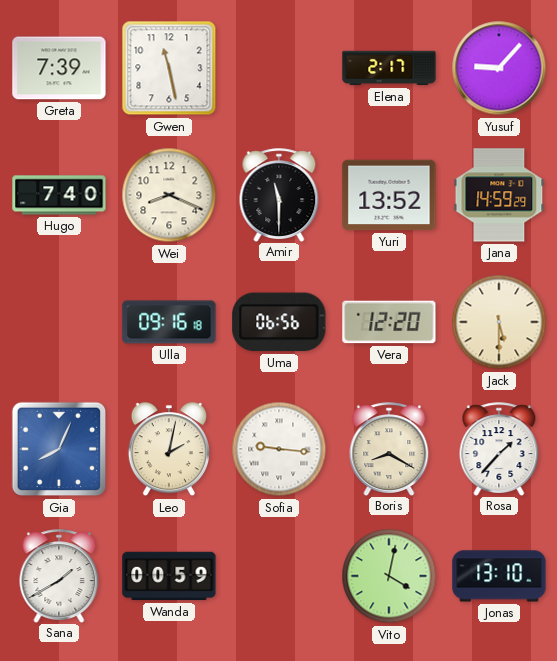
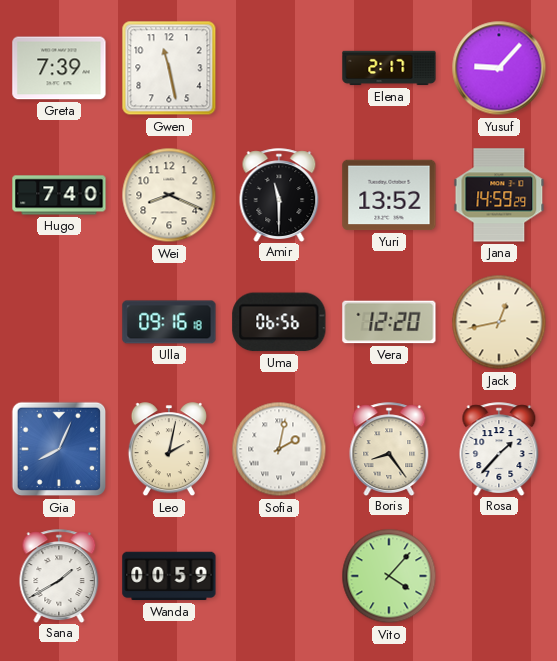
Jack: 5:30 -> 12:43
Sofia: 9:16 -> 2:02
Boris: 8:20 -> 8:24
Vito: 4:02 -> 4:07
Jonas: 13:10 -> none
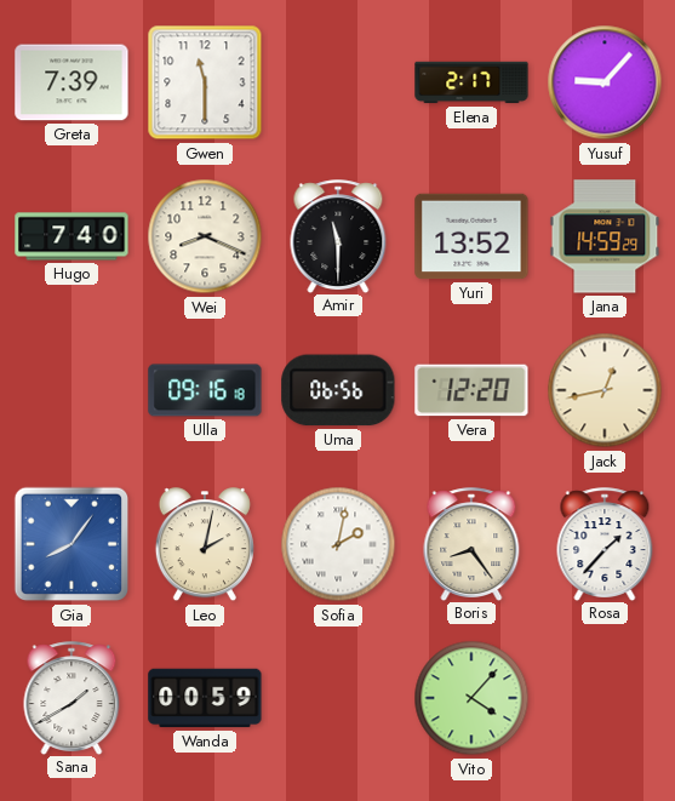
Gwen: 11:28 -> 11:30
Gia: 8:04 -> 8:06
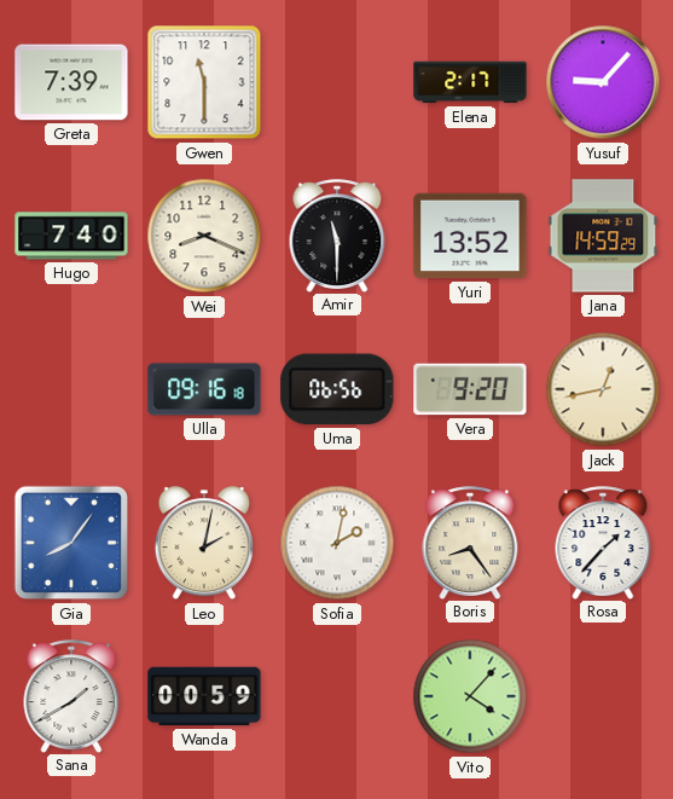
Vera: 12:20 -> 9:20
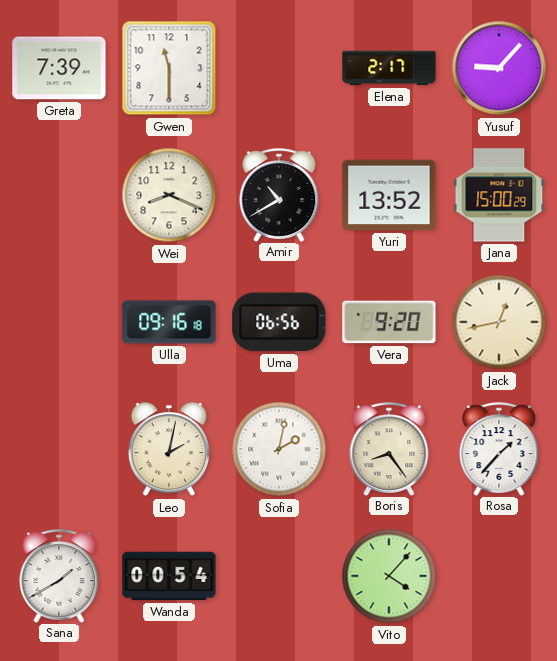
Hugo: 7:40 -> none
Amir: 11:30 -> 10:40
Jana: 14:59 -> 15:00
Gia: 8:06 -> none
Wanda: 00:59 -> 00:54
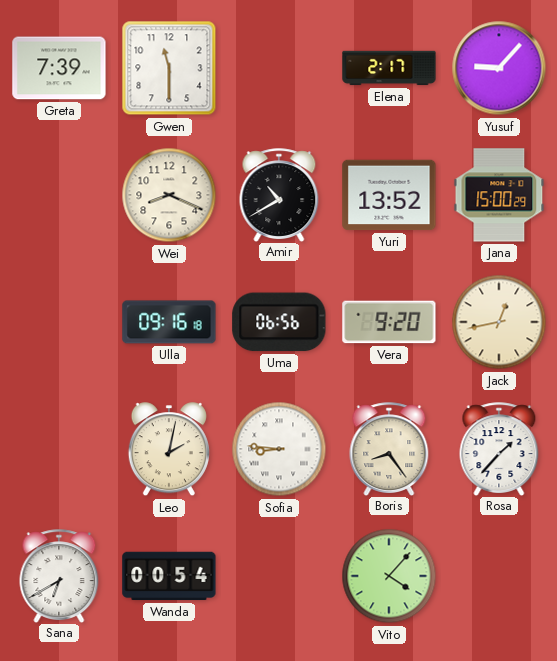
Sofia: 2:02 -> 8:46
Sana: 1:40 -> 6:40
